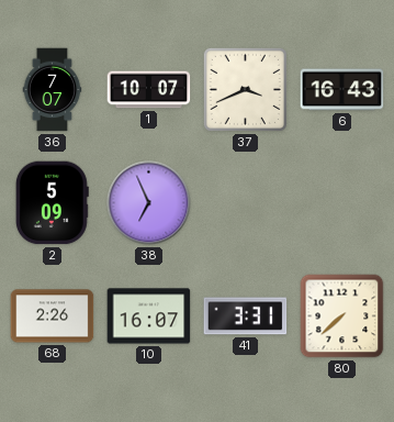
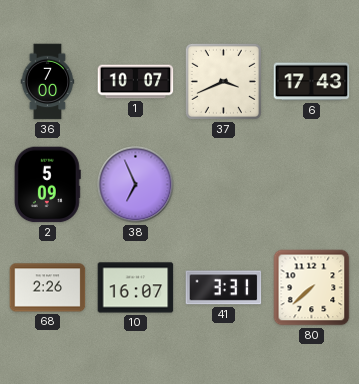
36: 7:07 -> 7:00
6: 16:43 -> 17:43
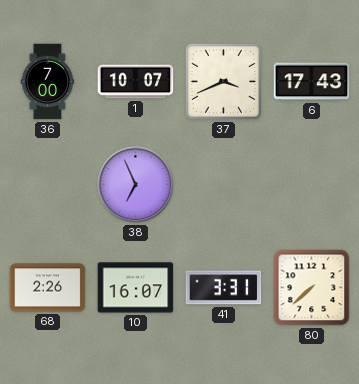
2: 5:09 -> none
